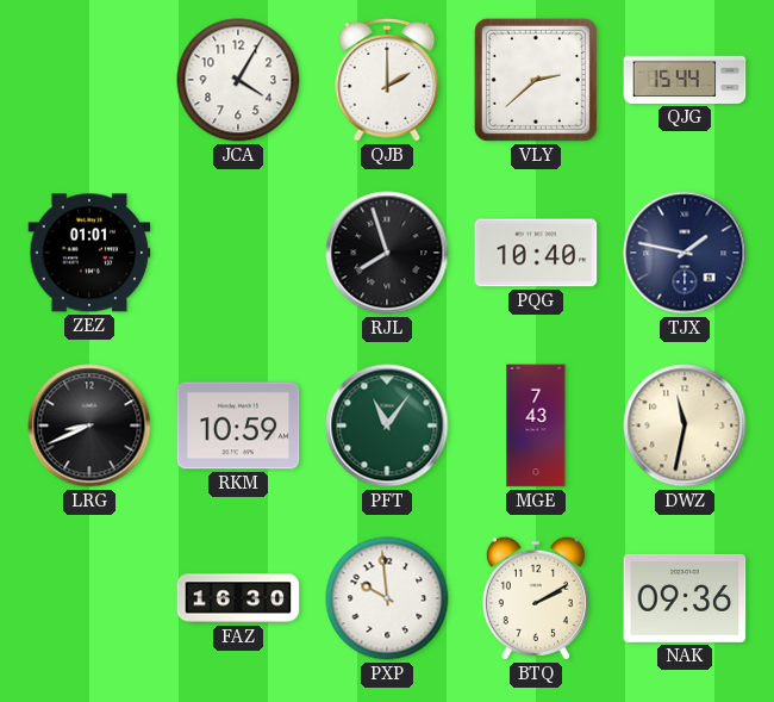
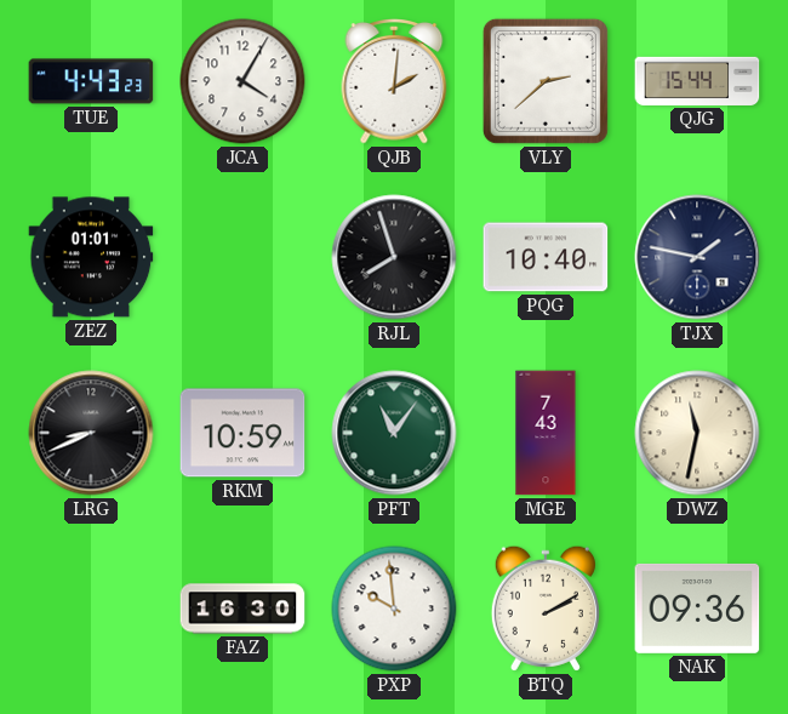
TUE: none -> 4:43
QJB: 2:00 -> 2:01
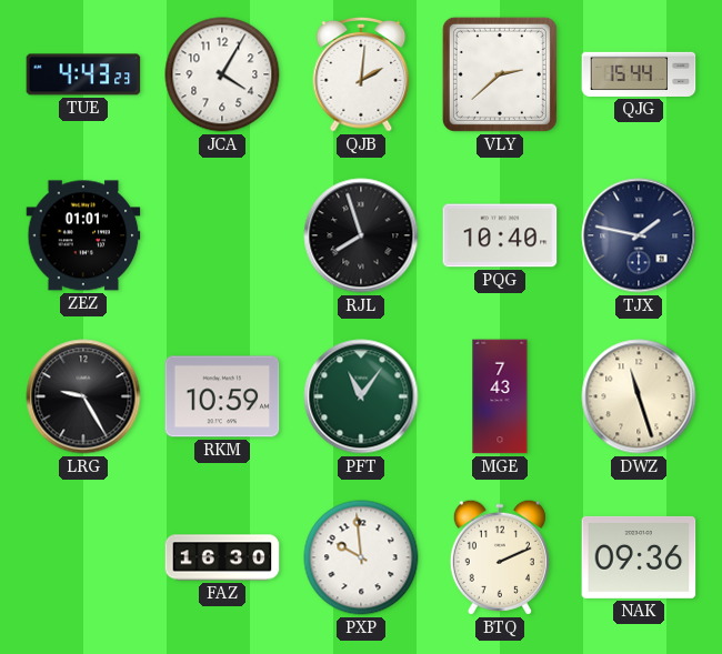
LRG: 8:41 -> 9:25
DWZ: 11:32 -> 11:27
BTQ: 2:10 -> 2:11
